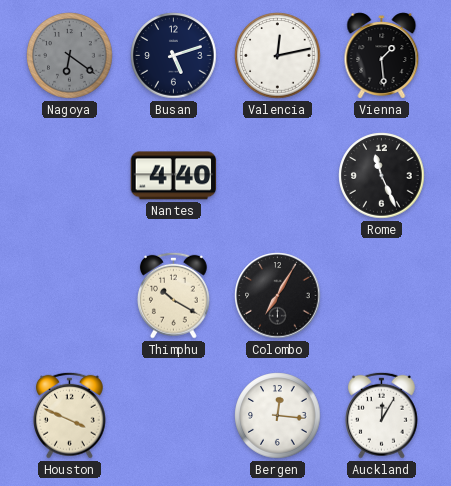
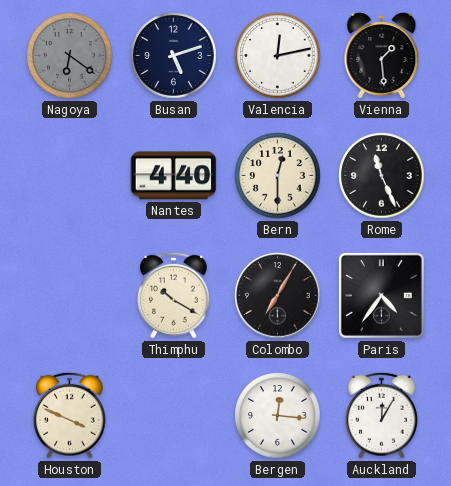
Bern: none -> 12:30
Paris: none -> 4:36
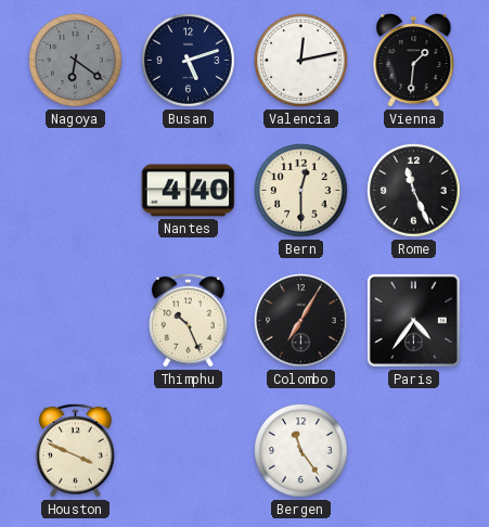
Vienna: 1:29 -> 1:31
Thimphu: 10:20 -> 10:26
Bergen: 12:16 -> 11:24
Auckland: 12:05 -> none
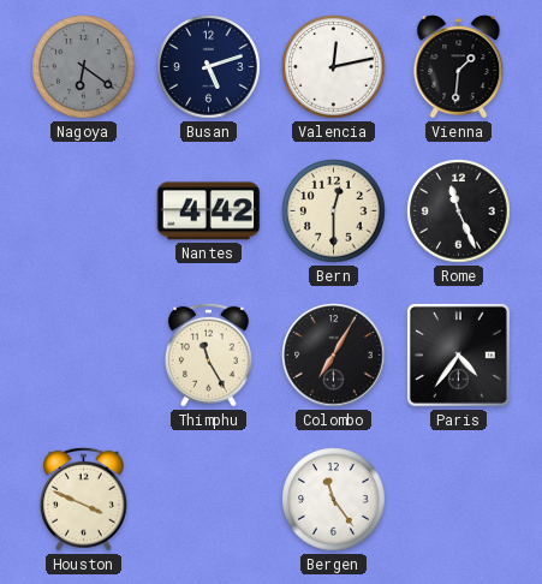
Nantes: 4:40 -> 4:42
Thimphu: 10:26 -> 11:25
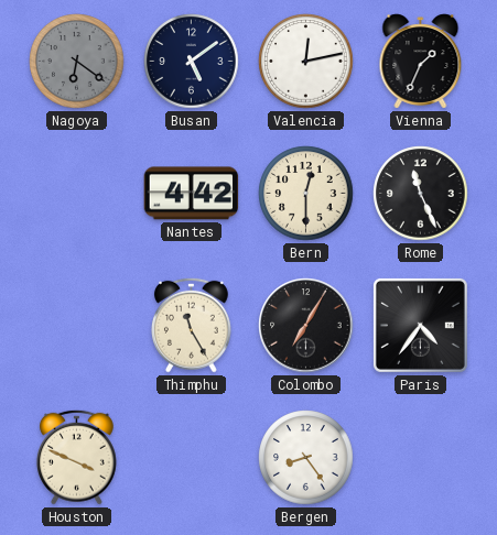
Busan: 5:12 -> 5:09
Vienna: 1:31 -> 1:34
Bergen: 11:24 -> 8:24
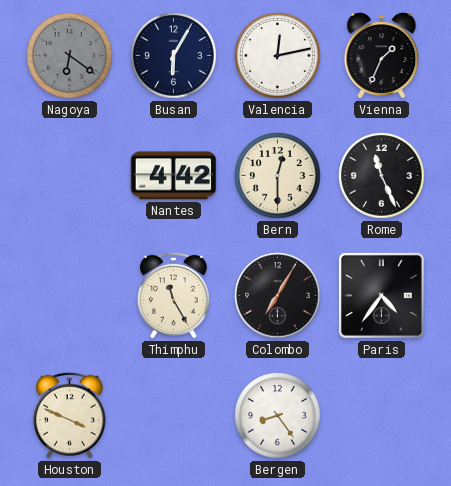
Busan: 5:09 -> 6:05
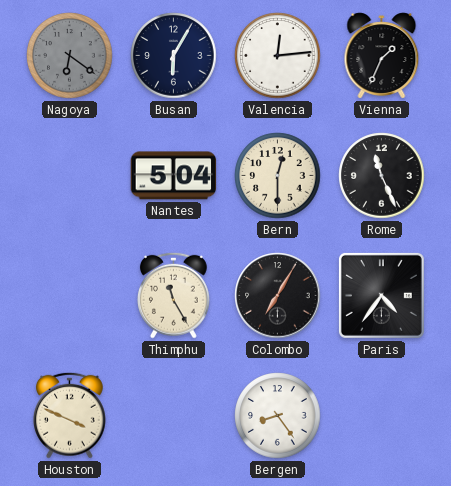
Valencia: 12:13 -> 12:14
Nantes: 4:42 -> 5:04
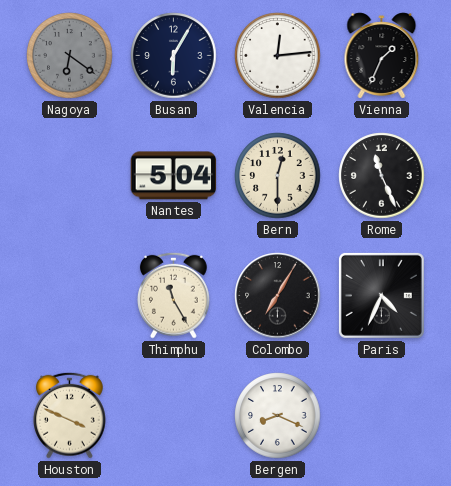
Paris: 4:36 -> 4:34
Bergen: 8:24 -> 8:19
